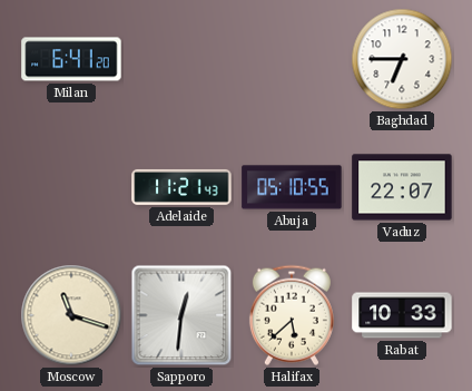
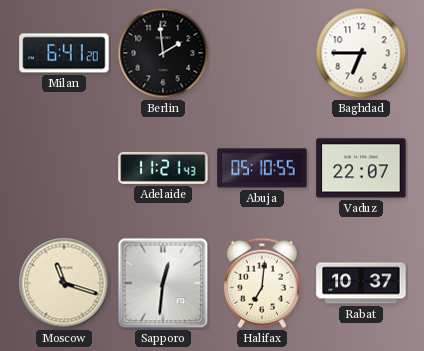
Berlin: none -> 1:59
Halifax: 5:38 -> 7:01
Rabat: 10:33 -> 10:37
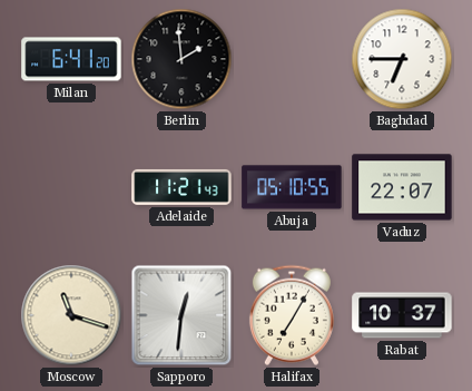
Halifax: 7:01 -> 7:05
